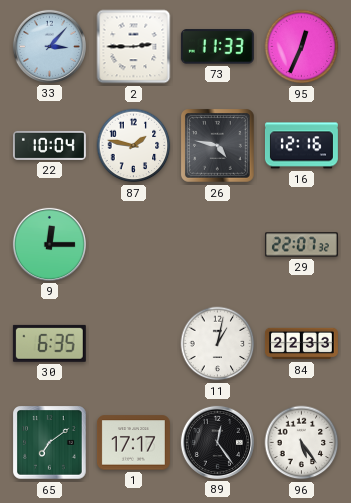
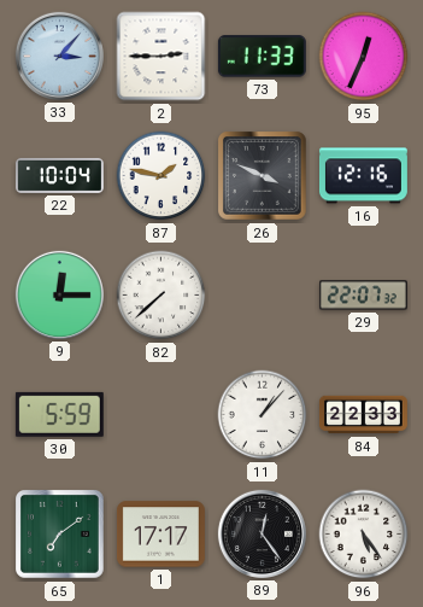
26: 4:47 -> 3:49
82: none -> 7:38
30: 6:35 -> 5:59
11: 1:02 -> 1:07
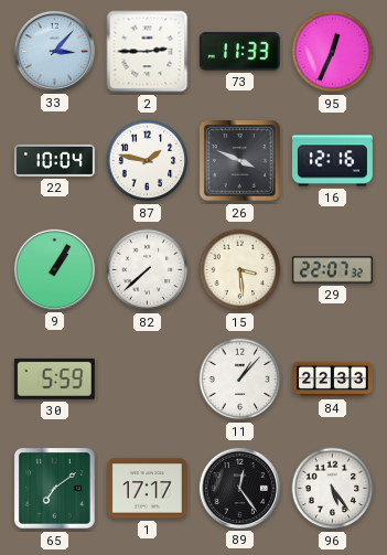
9: 12:15 -> 1:05
15: none -> 3:29
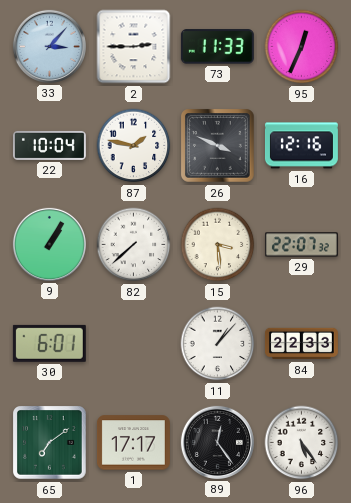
30: 5:59 -> 6:01
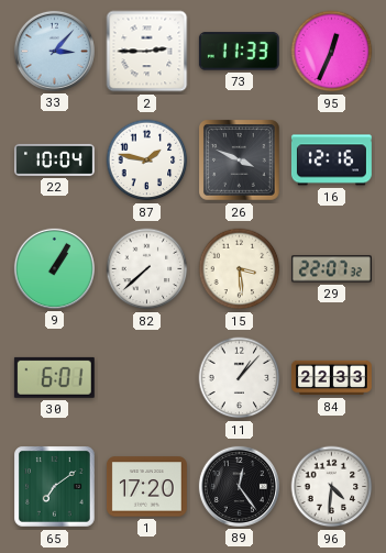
1: 17:17 -> 17:20
96: 5:24 -> 4:31
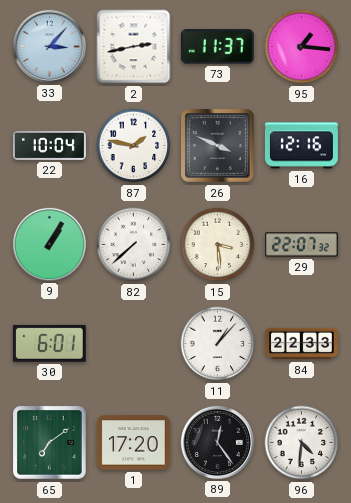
2: 2:45 -> 2:43
73: 11:33 -> 11:37
95: 12:34 -> 1:16
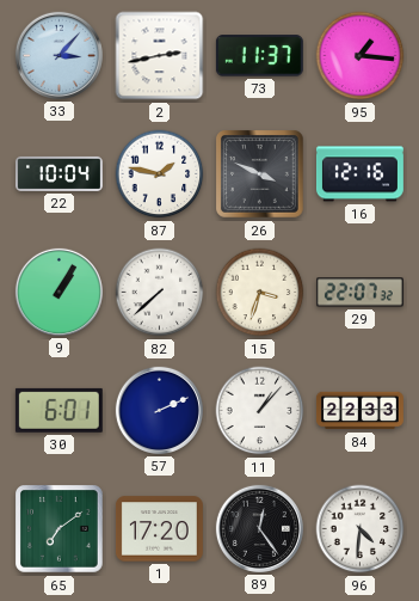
15: 3:29 -> 3:33
57: none -> 2:11
